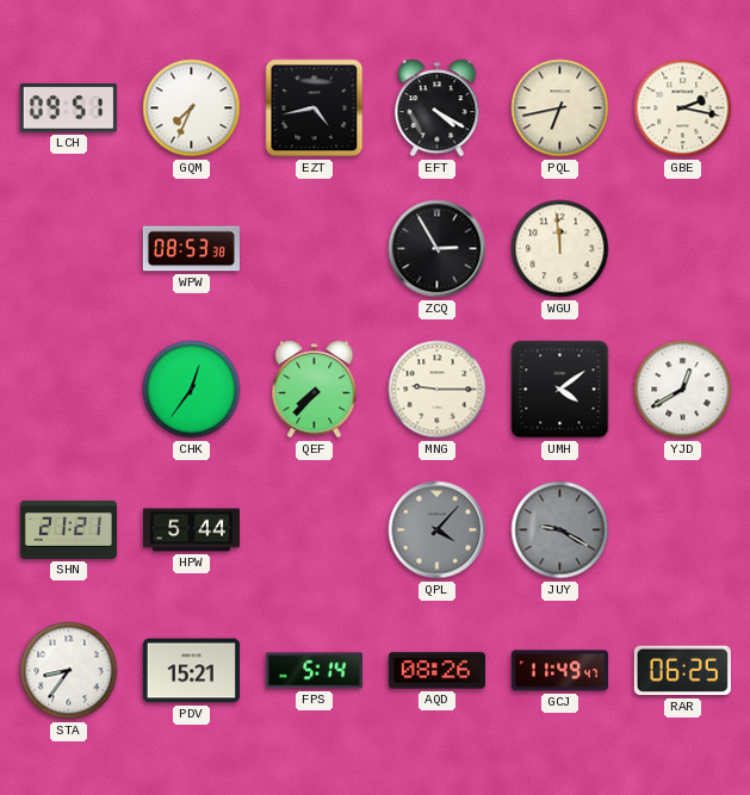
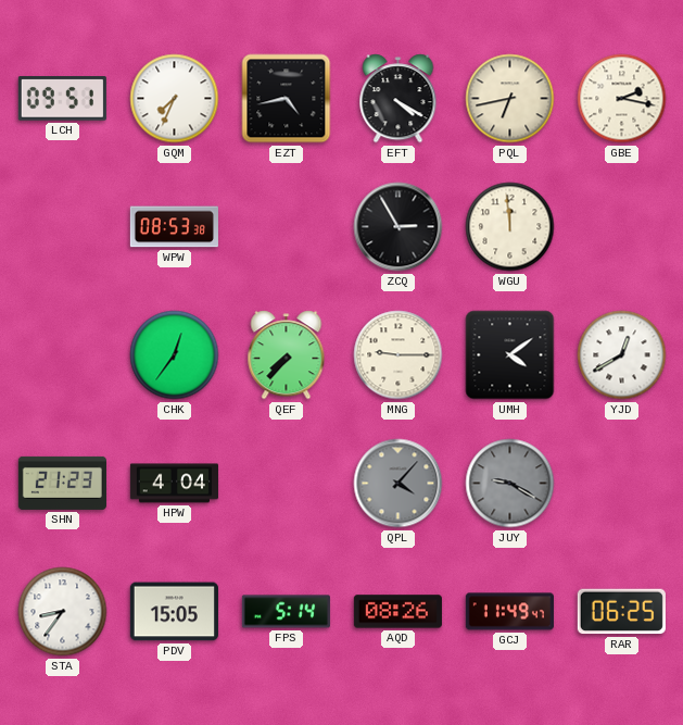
SHN: 21:21 -> 21:23
HPW: 5:44 -> 4:04
PDV: 15:21 -> 15:05
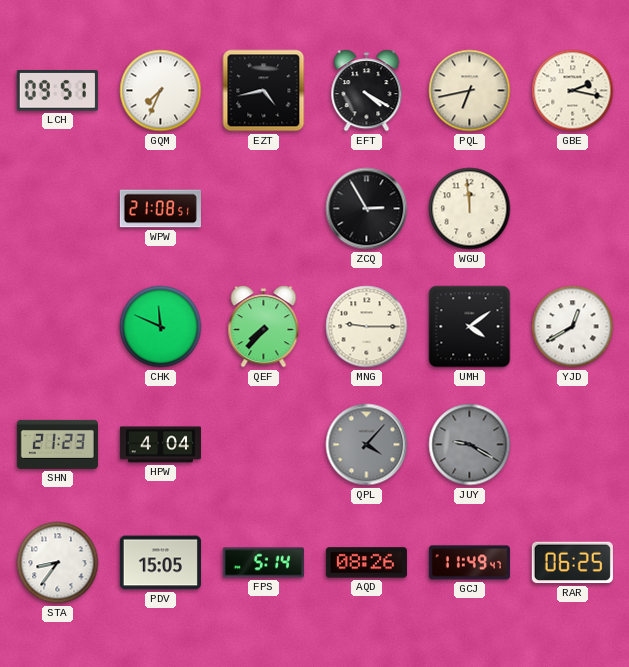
WPW: 08:53 -> 21:08
CHK: 12:36 -> 11:49
